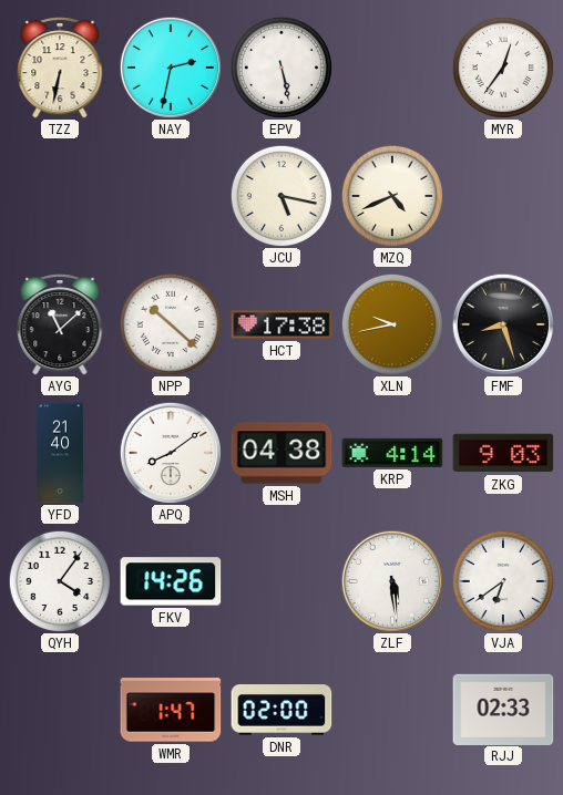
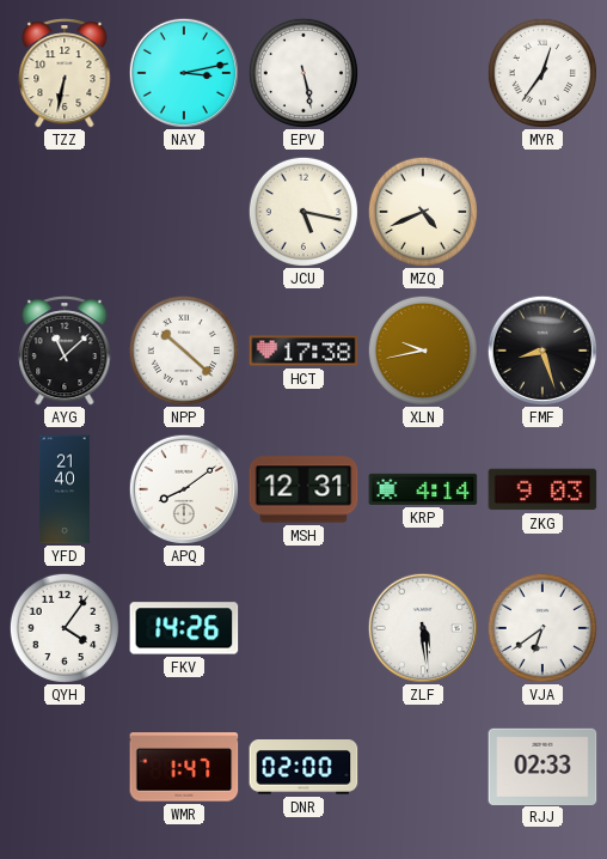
NAY: 2:32 -> 3:13
MSH: 04:38 -> 12:31
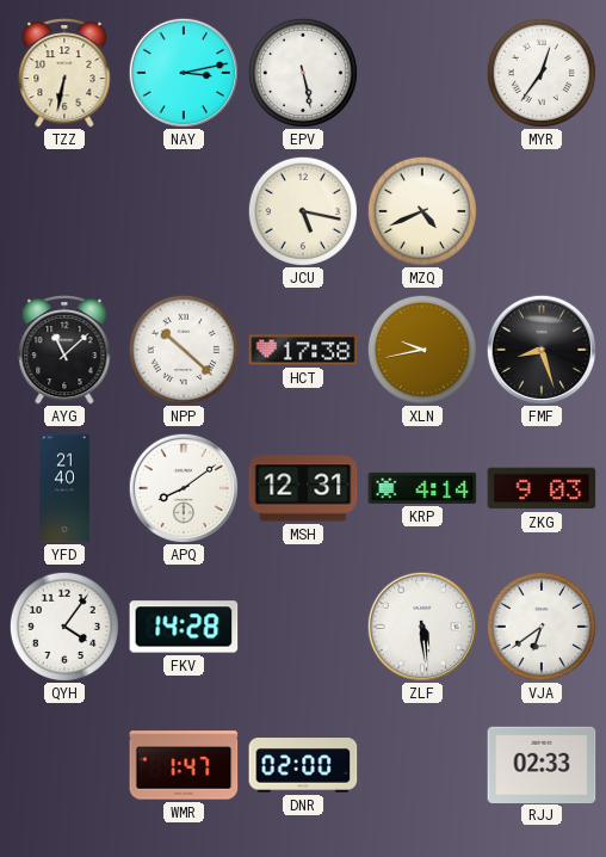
FKV: 14:26 -> 14:28
